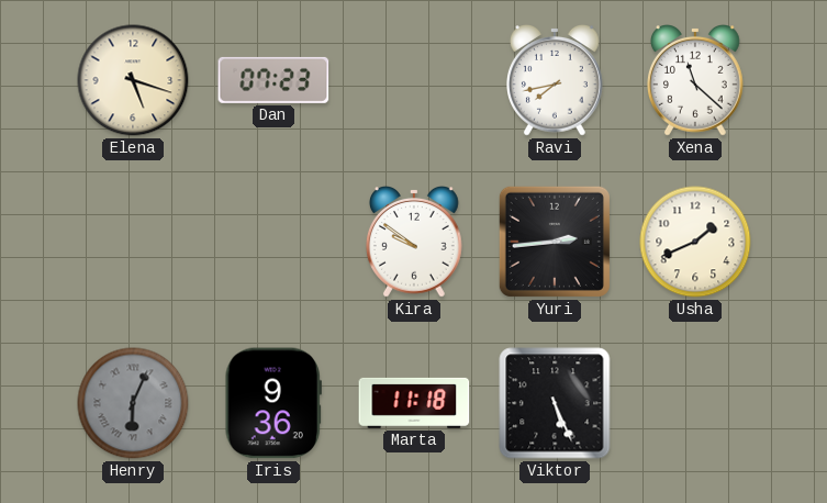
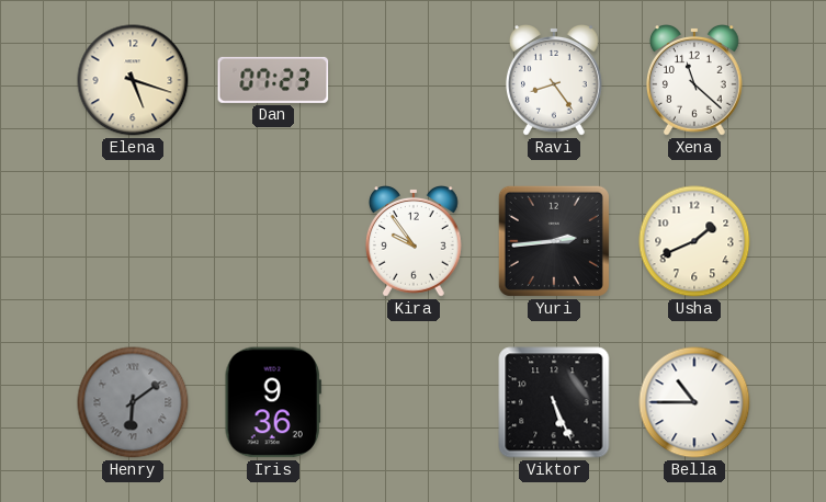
Ravi: 7:43 -> 8:24
Kira: 9:51 -> 9:54
Henry: 6:04 -> 6:09
Marta: 11:18 -> none
Bella: none -> 10:45
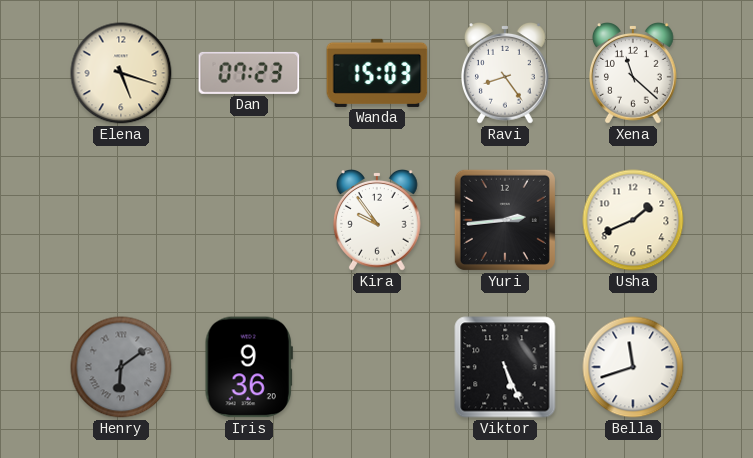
Wanda: none -> 15:03
Bella: 10:45 -> 11:42
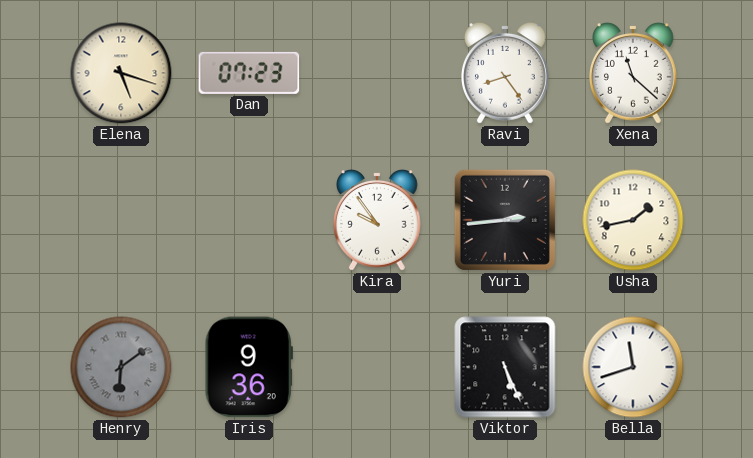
Wanda: 15:03 -> none
Usha: 1:41 -> 1:43
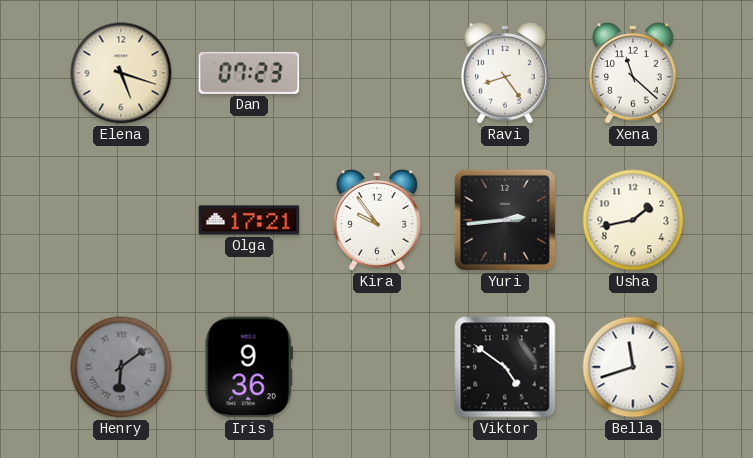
Olga: none -> 17:21
Viktor: 5:26 -> 4:51
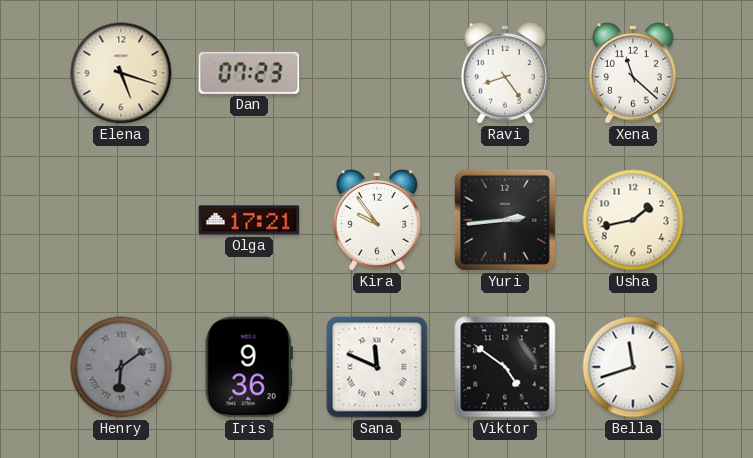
Sana: none -> 11:49
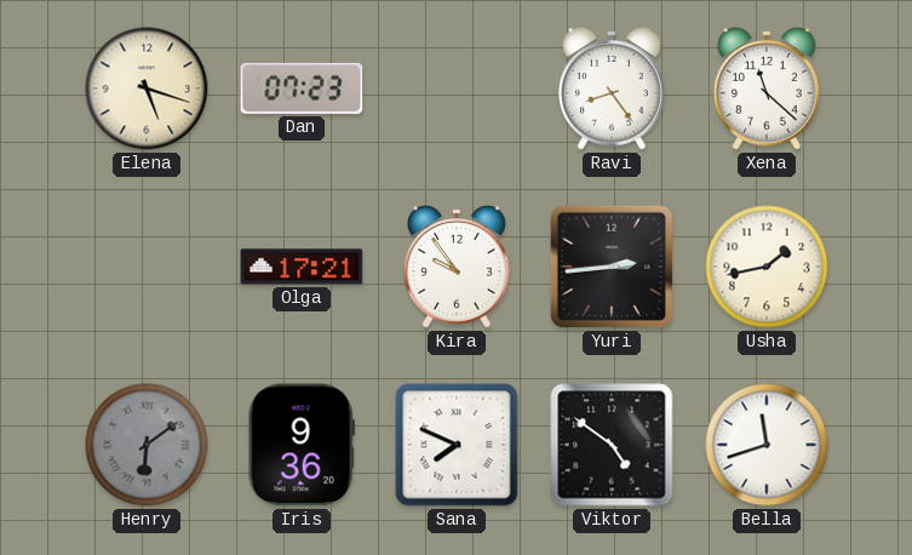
Sana: 11:49 -> 7:49
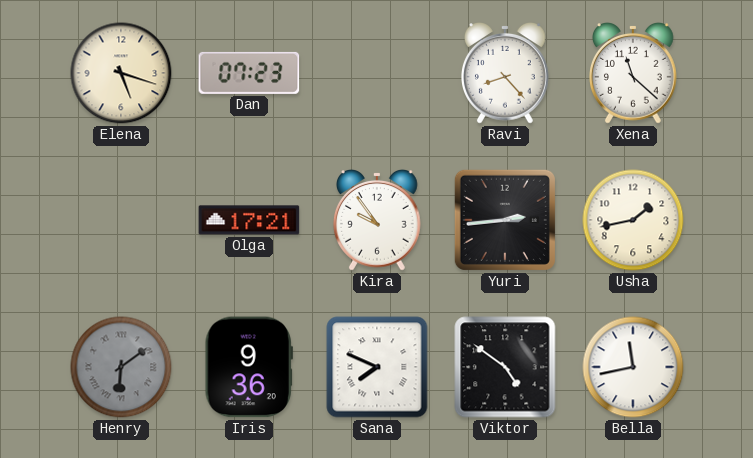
Ravi: 8:24 -> 8:23
Bella: 11:42 -> 11:43
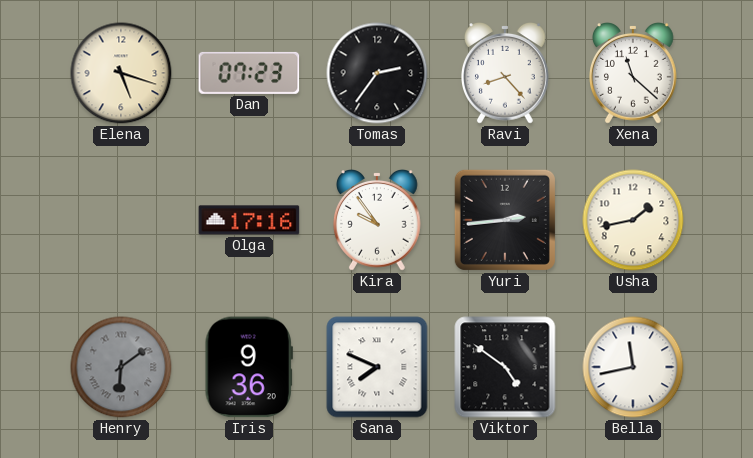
Tomas: none -> 2:36
Olga: 17:21 -> 17:16
